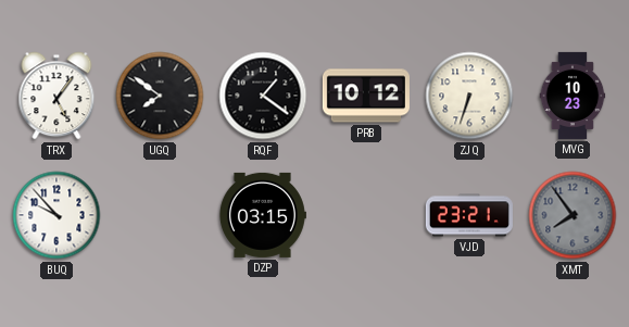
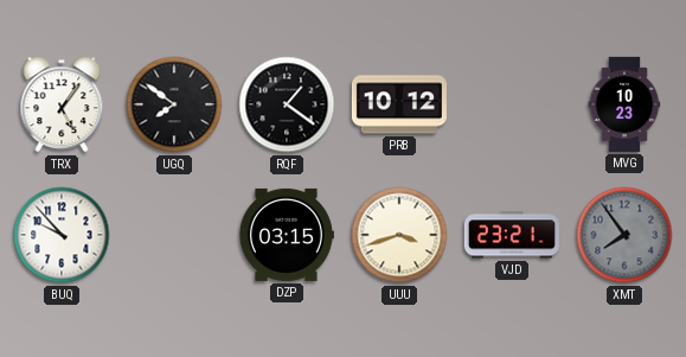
ZJQ: 6:33 -> none
UUU: none -> 3:42
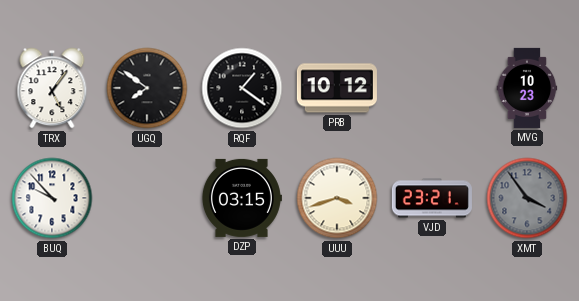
XMT: 7:54 -> 3:54
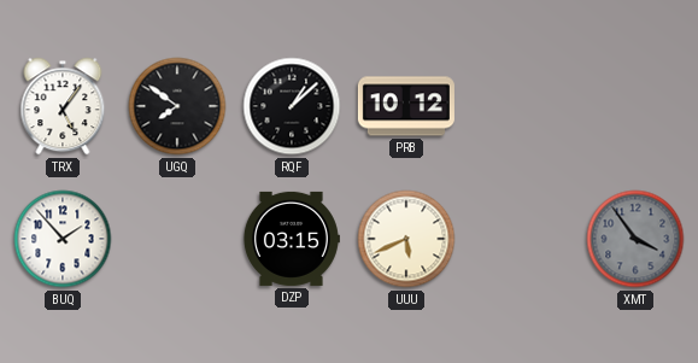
RQF: 1:21 -> 1:08
MVG: 10:23 -> none
BUQ: 9:53 -> 1:53
UUU: 3:42 -> 5:41
VJD: 23:21 -> none
